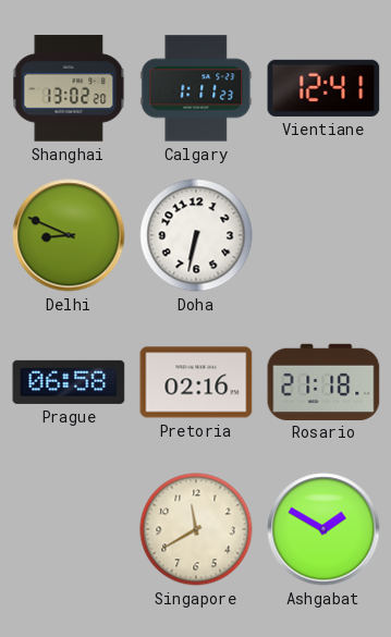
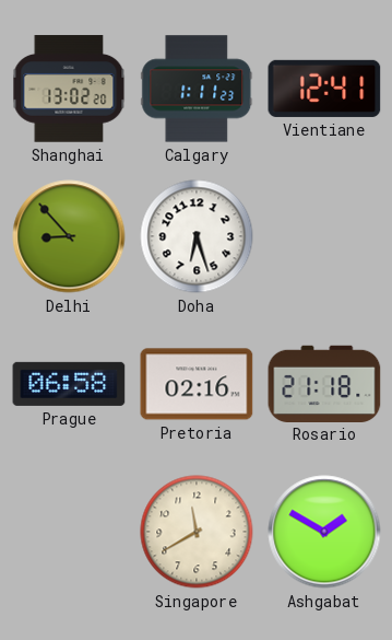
Delhi: 8:49 -> 8:53
Doha: 6:32 -> 6:27
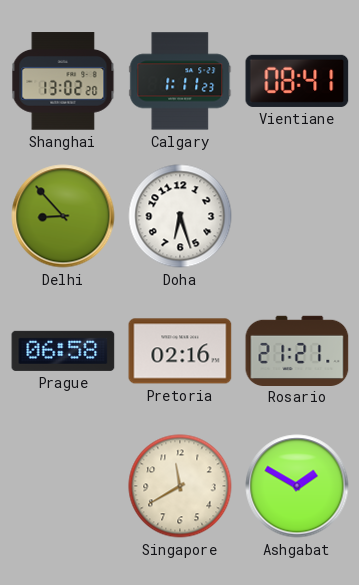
Vientiane: 12:41 -> 08:41
Rosario: 21:18 -> 21:21
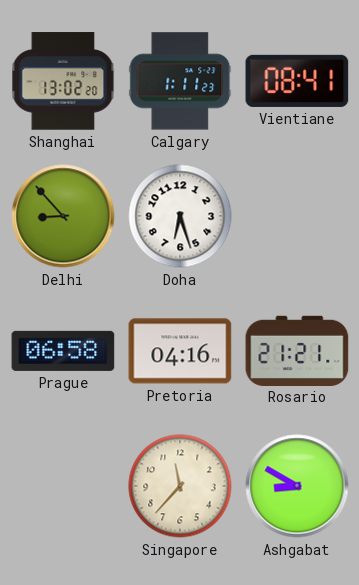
Pretoria: 02:16 -> 04:16
Singapore: 11:40 -> 11:37
Ashgabat: 1:50 -> 8:50
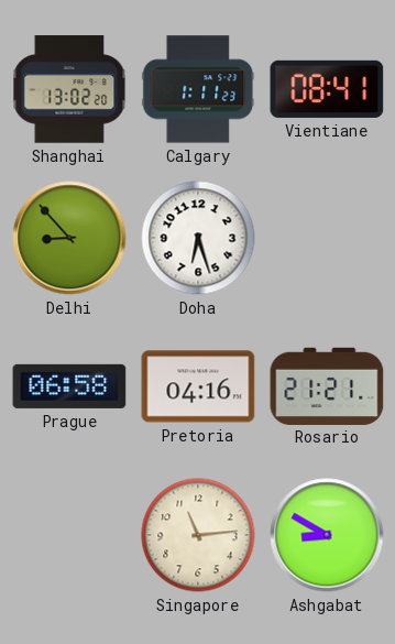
Singapore: 11:37 -> 11:14
